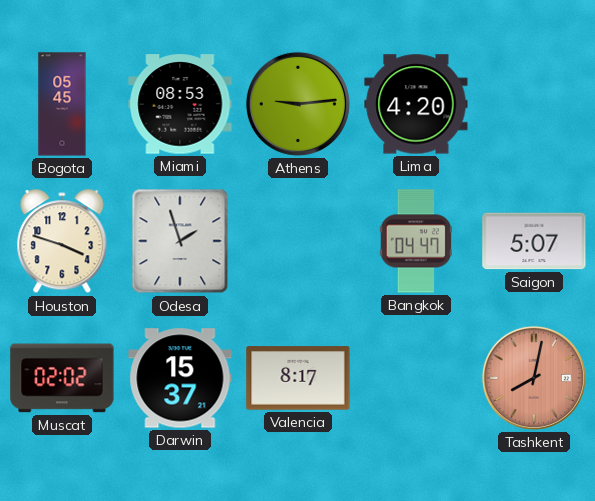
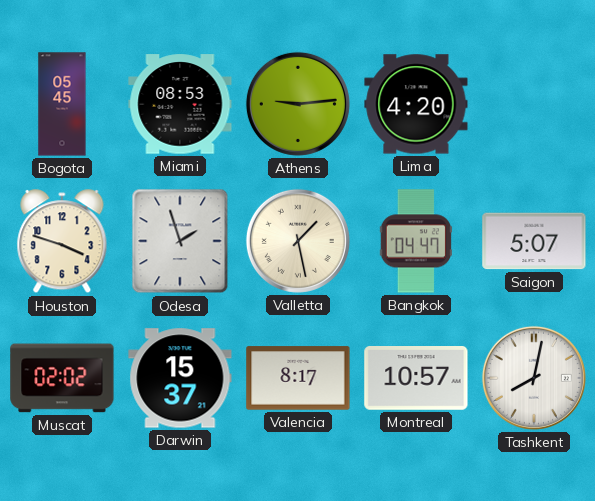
Valletta: none -> 1:28
Montreal: none -> 10:57
Tashkent dial: salmon -> white
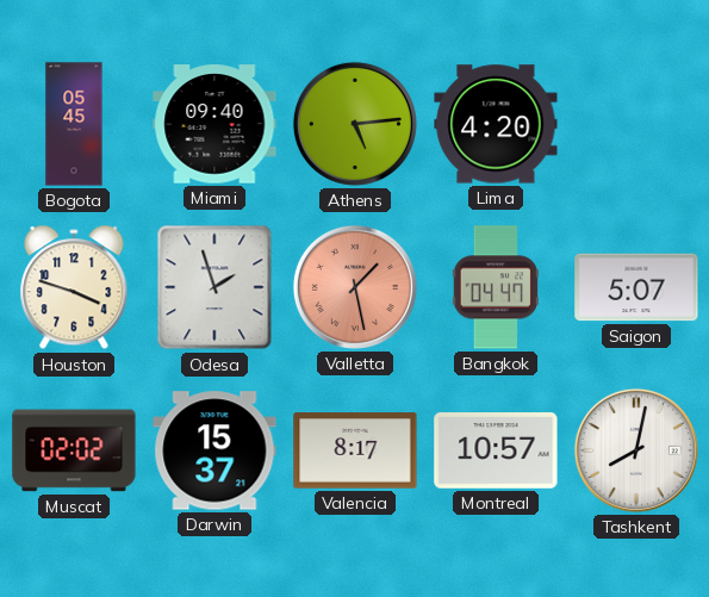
Miami: 08:53 -> 09:40
Athens: 9:14 -> 5:14
Valletta dial: cream -> salmon
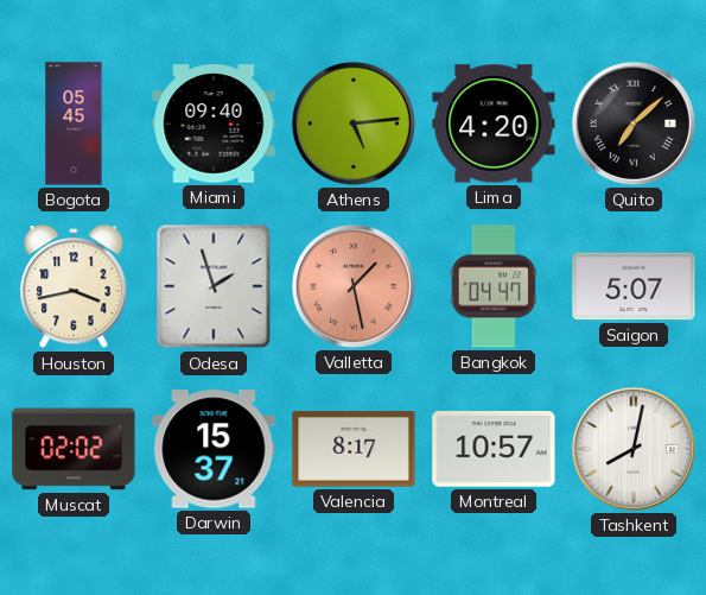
Quito: none -> 7:08
Houston: 3:48 -> 3:43
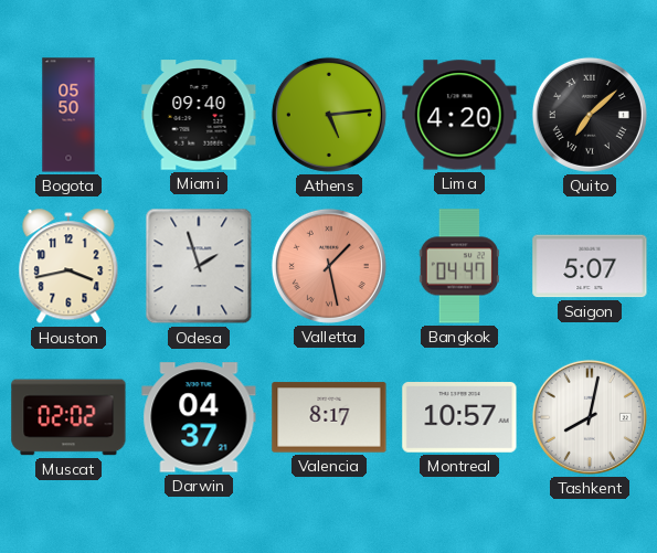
Bogota: 05:45 -> 05:50
Darwin: 15:37 -> 04:37
